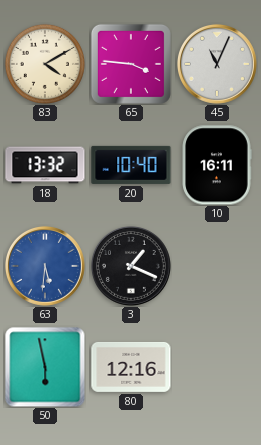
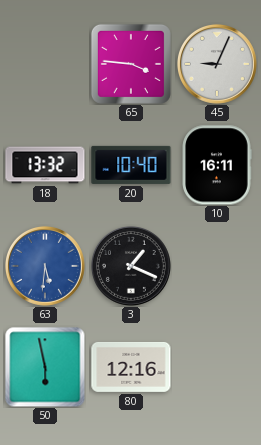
83: 4:10 -> none
45: 11:04 -> 9:04
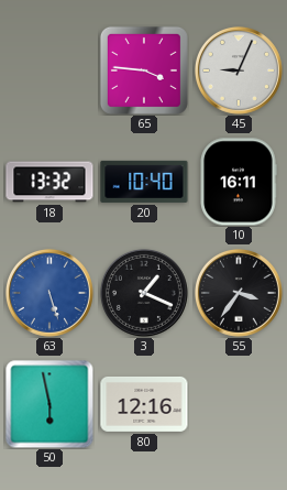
63: 5:31 -> 5:27
55: none -> 3:36
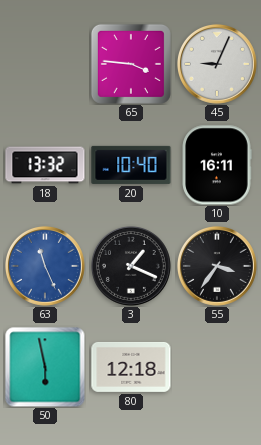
63: 5:27 -> 11:26
80: 12:16 -> 12:18
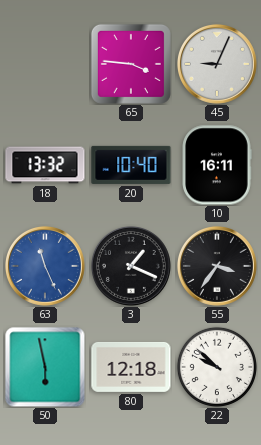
22: none -> 9:52
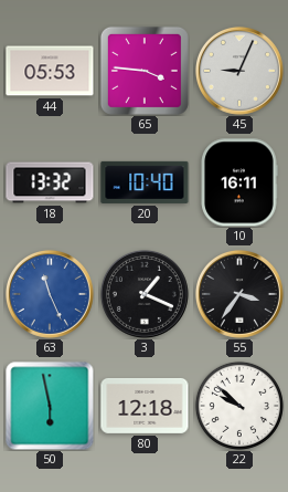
44: none -> 05:53
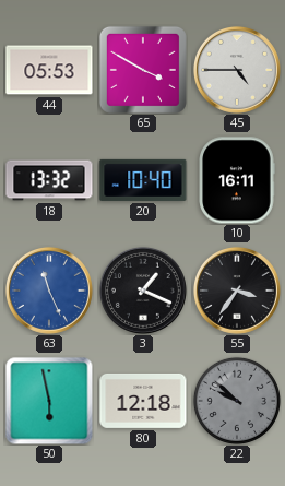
65: 3:46 -> 3:50
45: 9:04 -> 4:45
22 dial: white -> grey
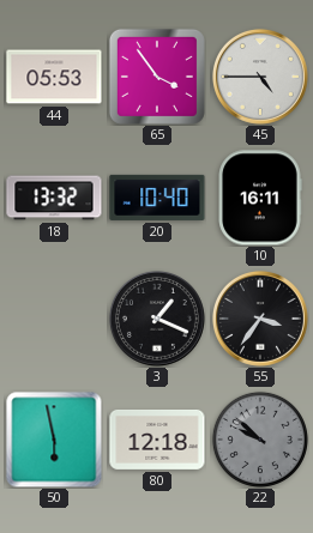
65: 3:50 -> 3:54
63: 11:26 -> none
